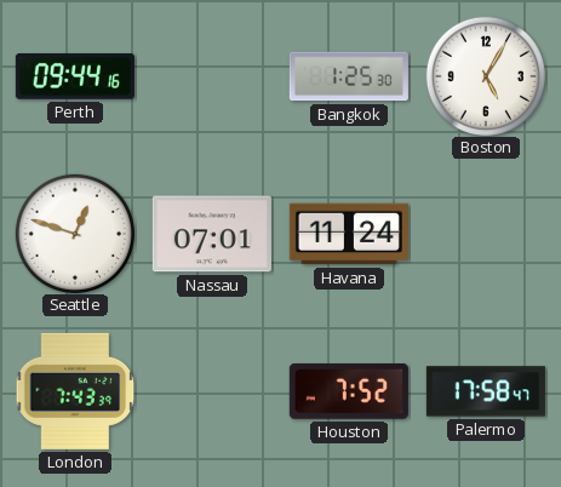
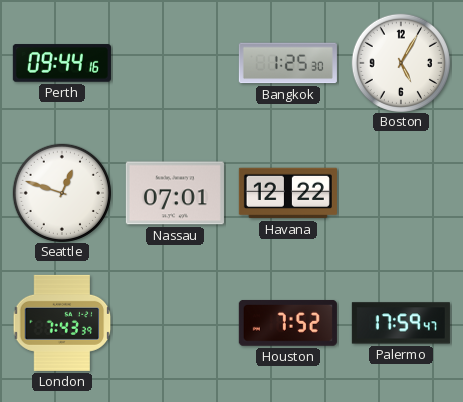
Havana: 11:24 -> 12:22
Palermo: 17:58 -> 17:59
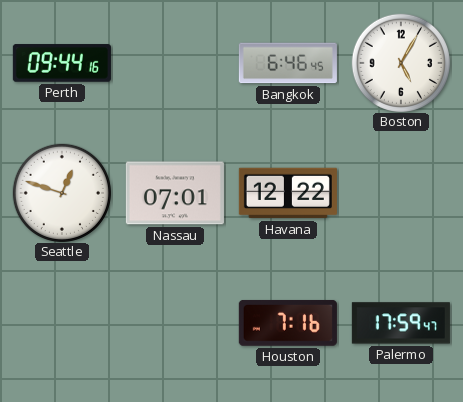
Bangkok: 1:25 -> 6:46
London: 7:43 -> none
Houston: 7:52 -> 7:16
